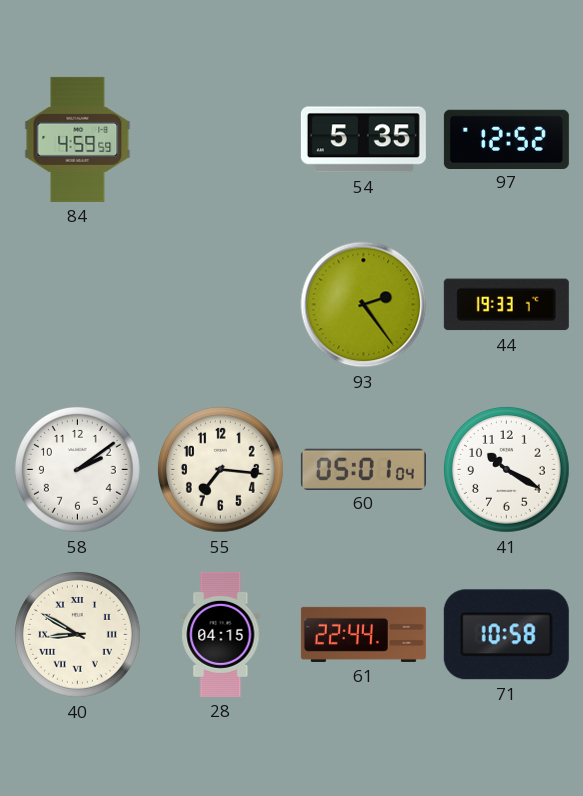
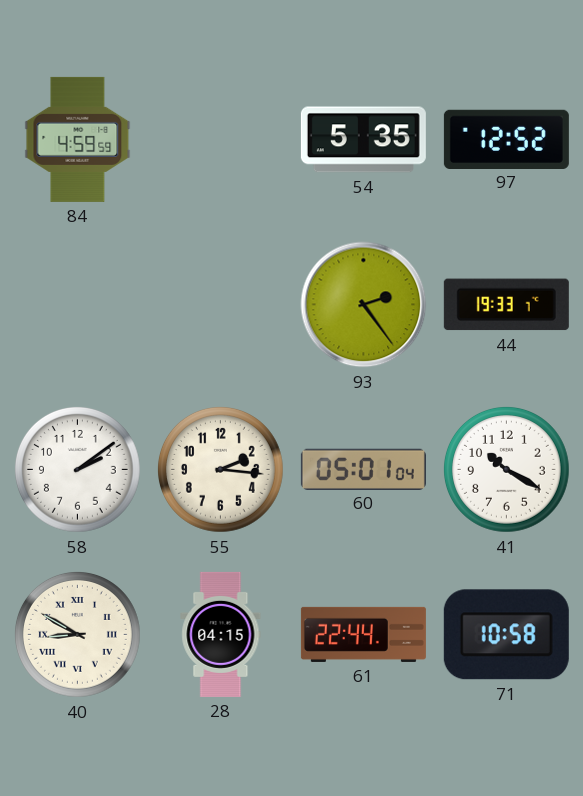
55: 7:16 -> 2:16
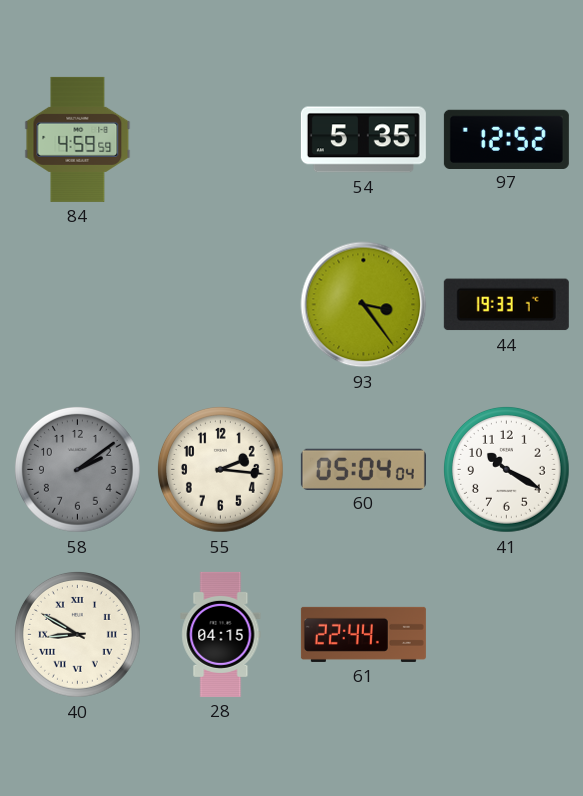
93: 2:24 -> 3:24
58 dial: white -> grey
60: 05:01 -> 05:04
71: 10:58 -> none
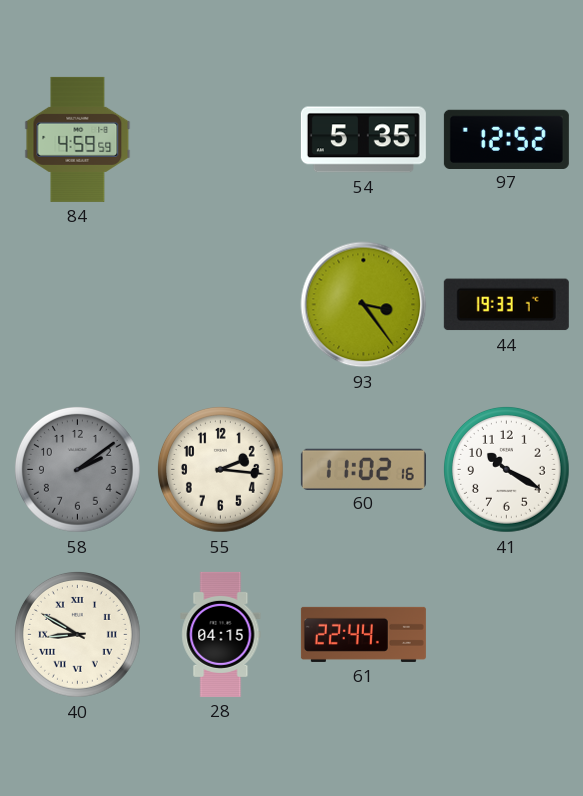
60: 05:04 -> 11:02
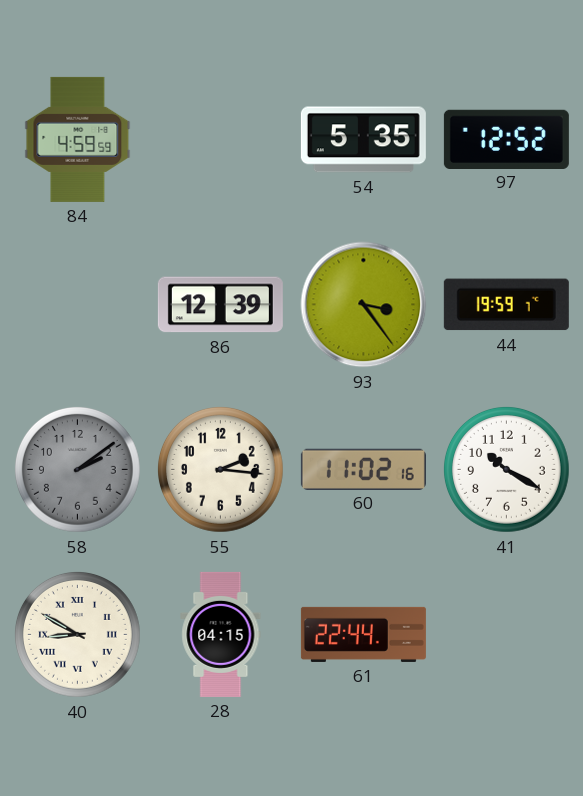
86: none -> 12:39
44: 19:33 -> 19:59
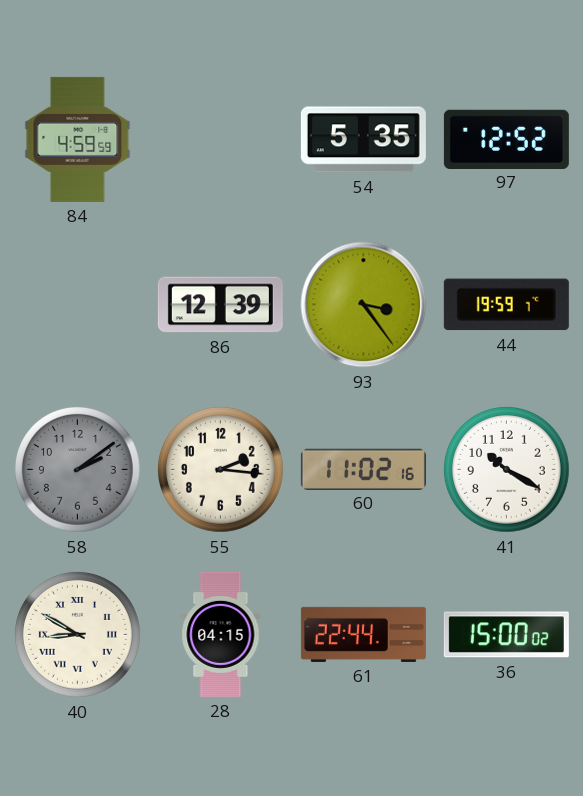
36: none -> 15:00
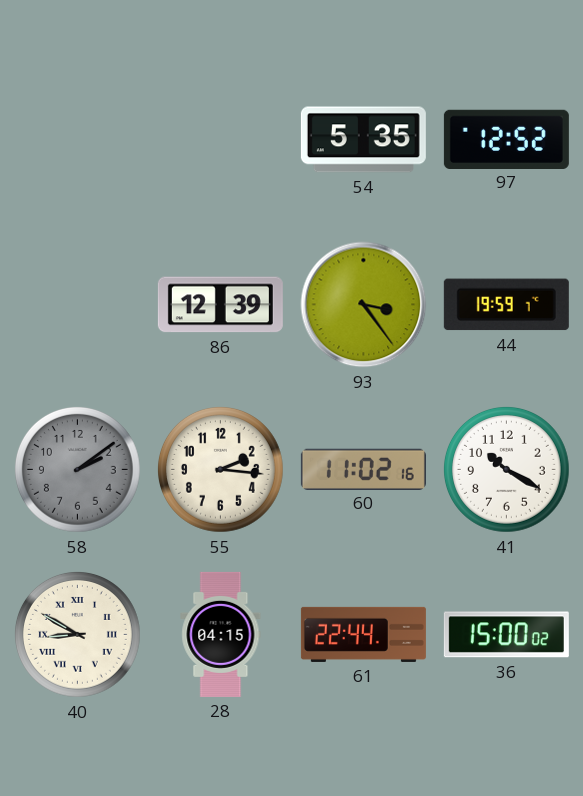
84: 4:59 -> none
